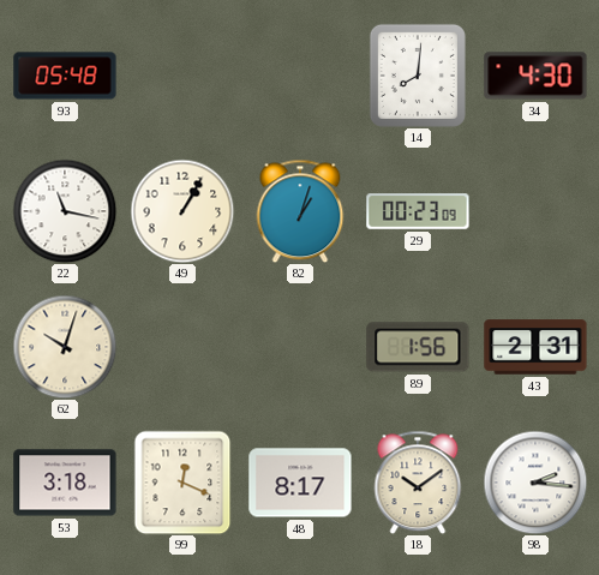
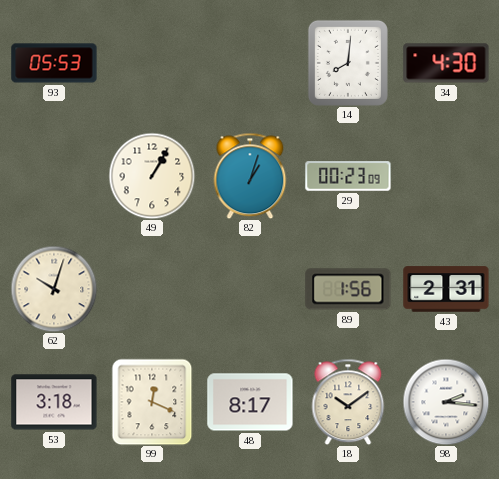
93: 05:48 -> 05:53
22: 11:17 -> none
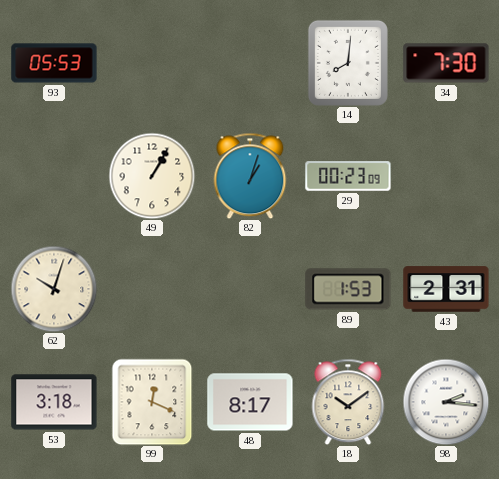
34: 4:30 -> 7:30
89: 1:56 -> 1:53
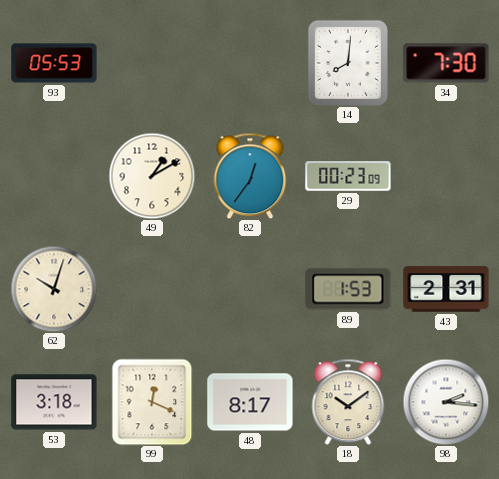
49: 1:05 -> 1:10
82: 1:03 -> 12:36
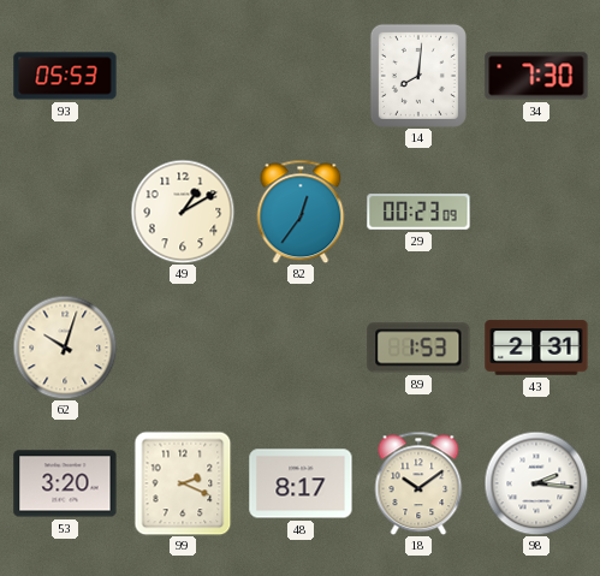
53: 3:18 -> 3:20
99: 12:19 -> 2:19
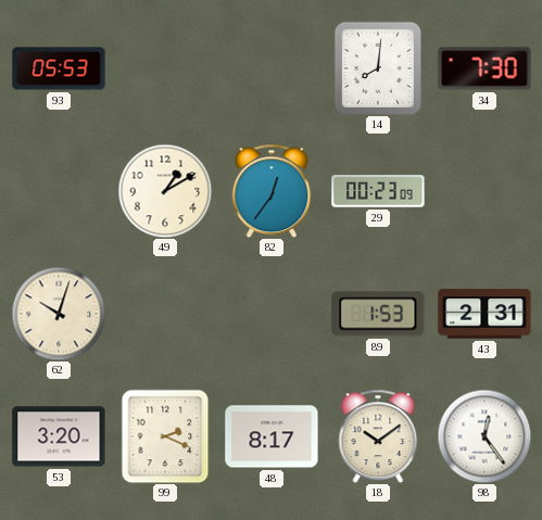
98: 2:16 -> 12:24
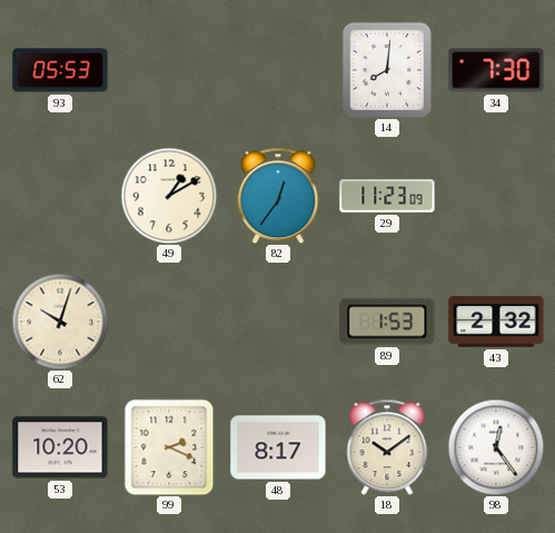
29: 00:23 -> 11:23
43: 2:31 -> 2:32
53: 3:20 -> 10:20
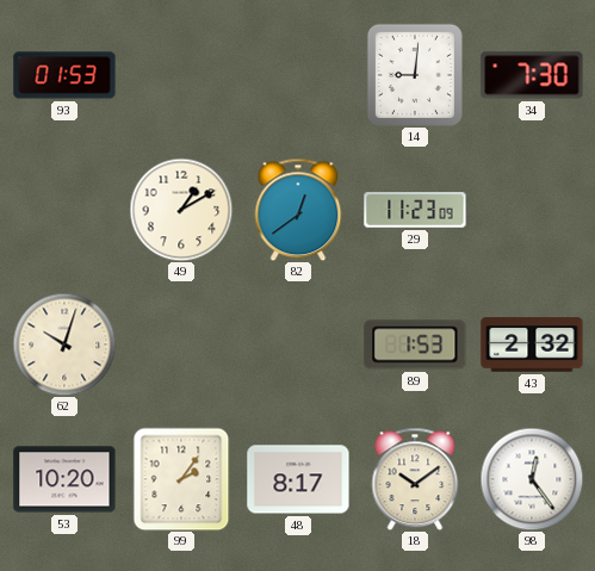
93: 05:53 -> 01:53
14: 8:01 -> 9:01
82: 12:36 -> 12:39
99: 2:19 -> 2:06
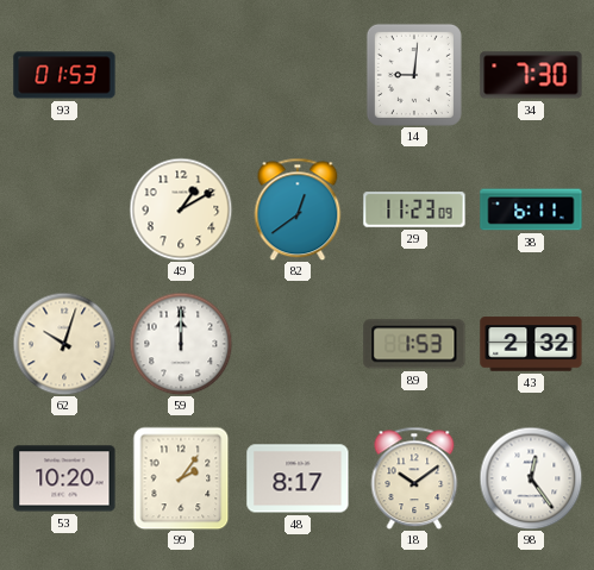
38: none -> 6:11
59: none -> 12:00
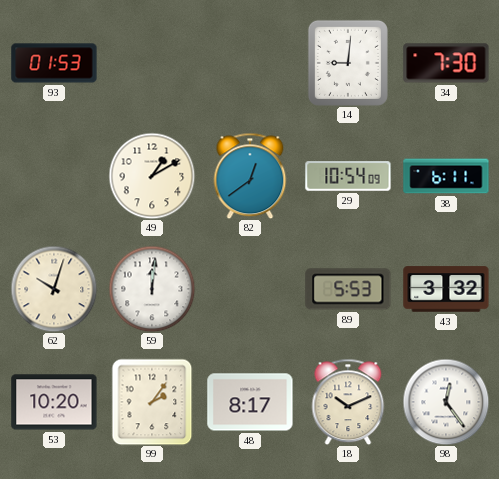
29: 11:23 -> 10:54
59: 12:00 -> 12:01
89: 1:53 -> 5:53
43: 2:32 -> 3:32
18: 10:09 -> 10:11
